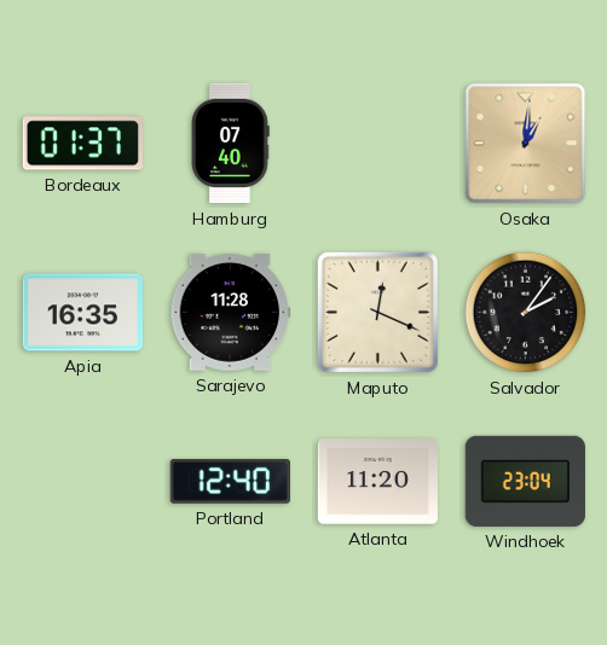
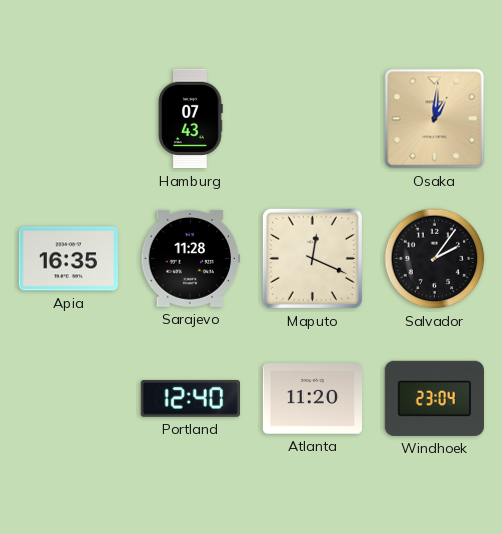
Bordeaux: 01:37 -> none
Hamburg: 07:40 -> 07:43
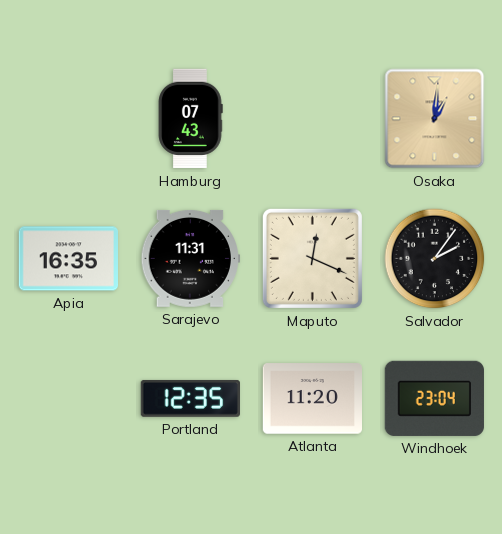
Sarajevo: 11:28 -> 11:31
Portland: 12:40 -> 12:35
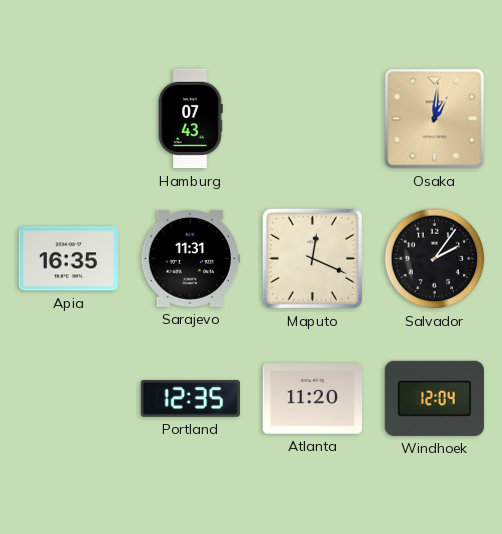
Windhoek: 23:04 -> 12:04
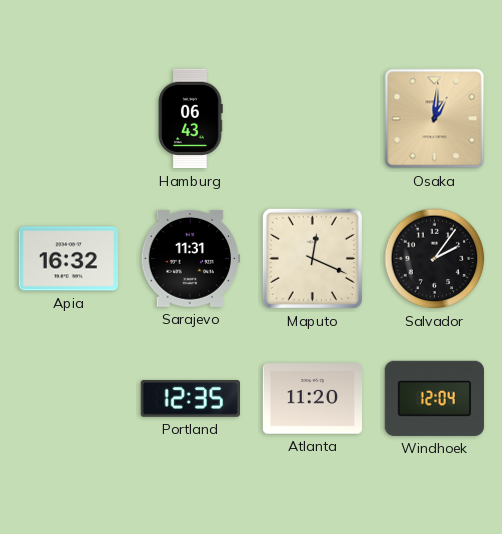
Hamburg: 07:43 -> 06:43
Apia: 16:35 -> 16:32
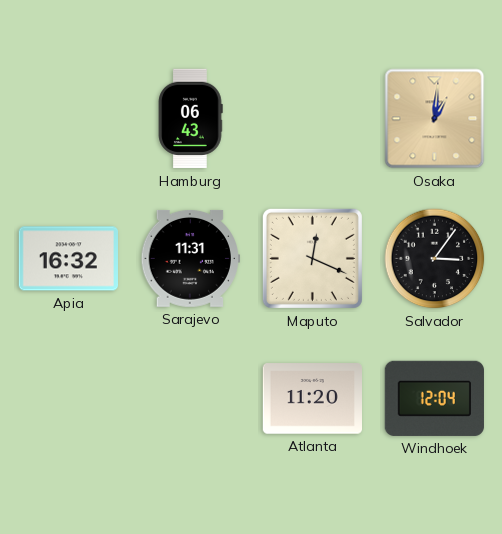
Salvador: 2:06 -> 3:06
Portland: 12:35 -> none
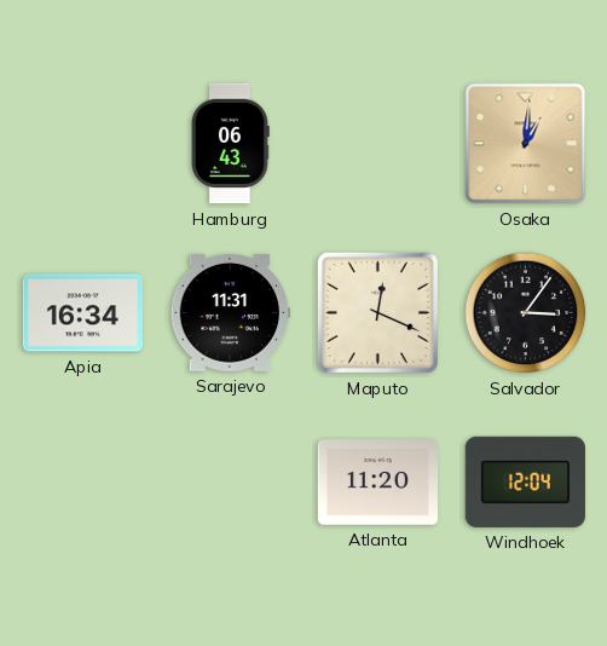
Apia: 16:32 -> 16:34
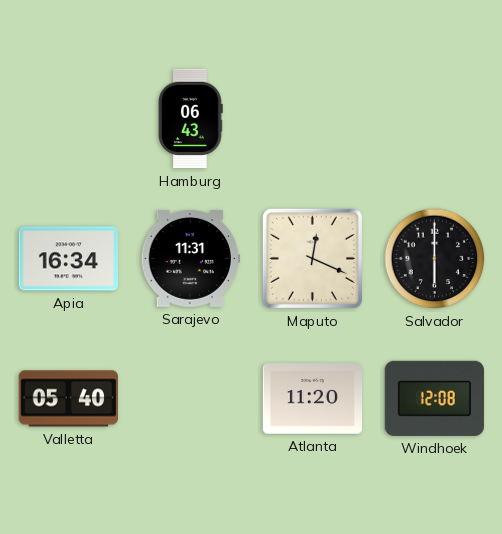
Osaka: 1:01 -> none
Salvador: 3:06 -> 6:00
Valletta: none -> 05:40
Windhoek: 12:04 -> 12:08
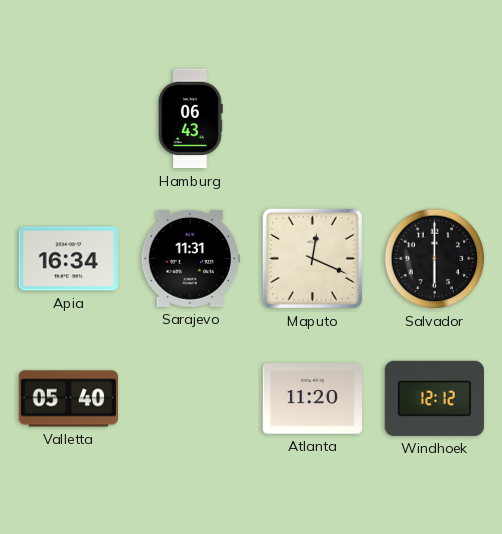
Windhoek: 12:08 -> 12:12
